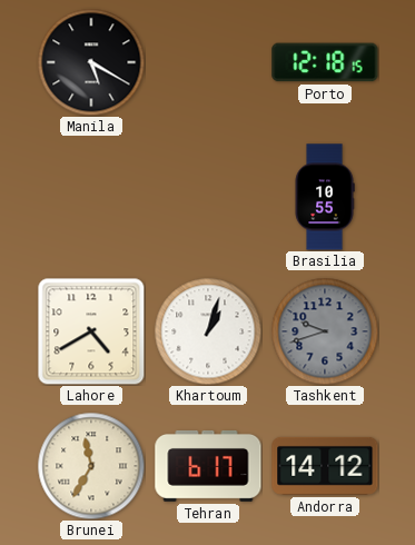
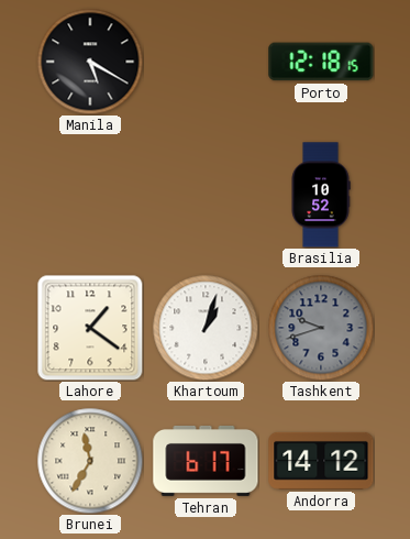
Brasilia: 10:55 -> 10:52
Lahore: 4:40 -> 1:21
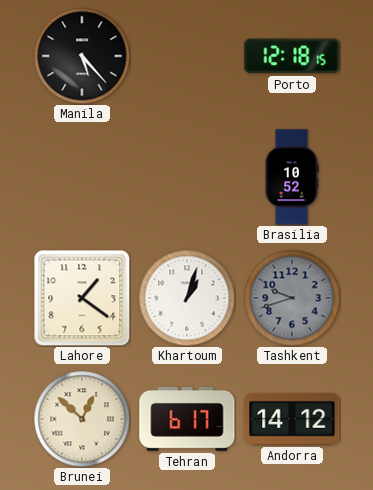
Manila: 5:20 -> 5:23
Brunei: 11:35 -> 12:52
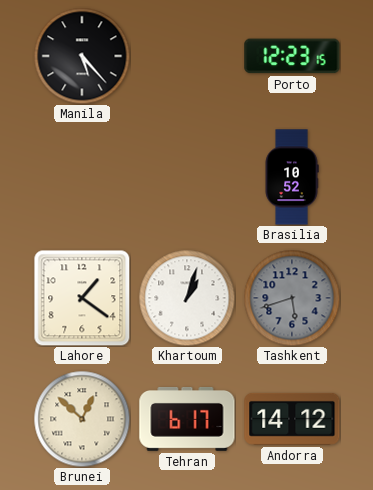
Porto: 12:18 -> 12:23
Tashkent: 9:42 -> 5:42
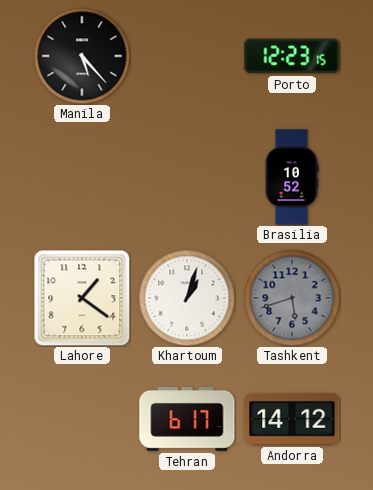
Brunei: 12:52 -> none
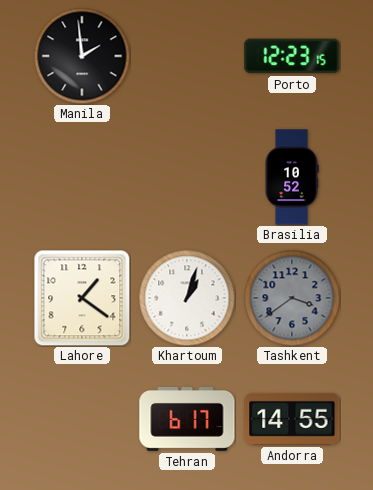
Manila: 5:23 -> 1:59
Tashkent: 5:42 -> 3:39
Andorra: 14:12 -> 14:55
